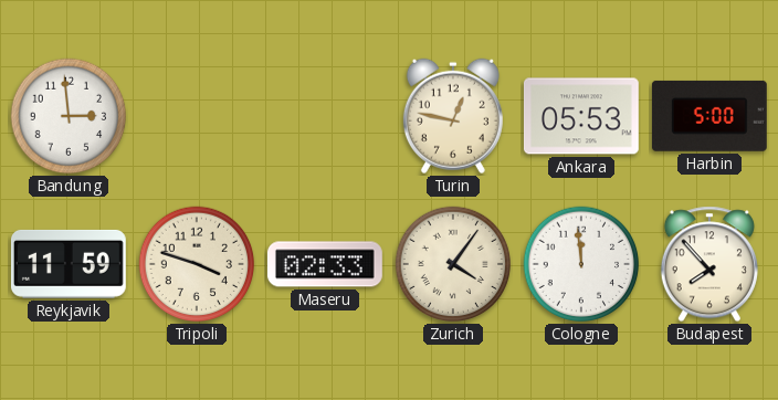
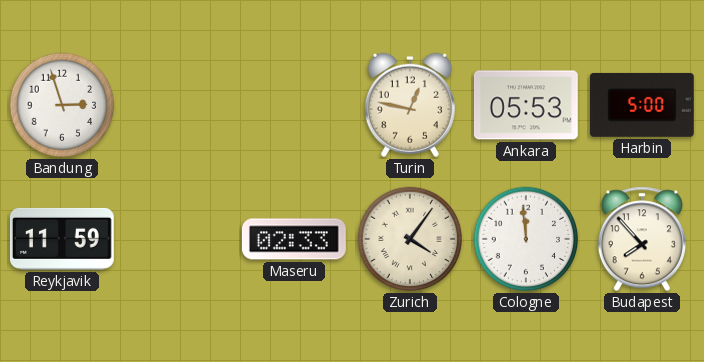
Bandung: 2:59 -> 2:57
Tripoli: 3:48 -> none
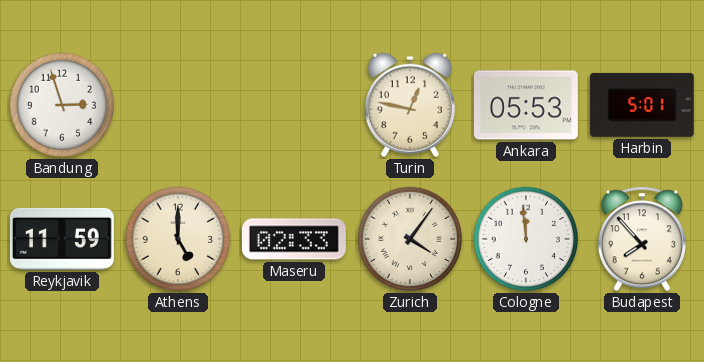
Harbin: 5:00 -> 5:01
Athens: none -> 5:00
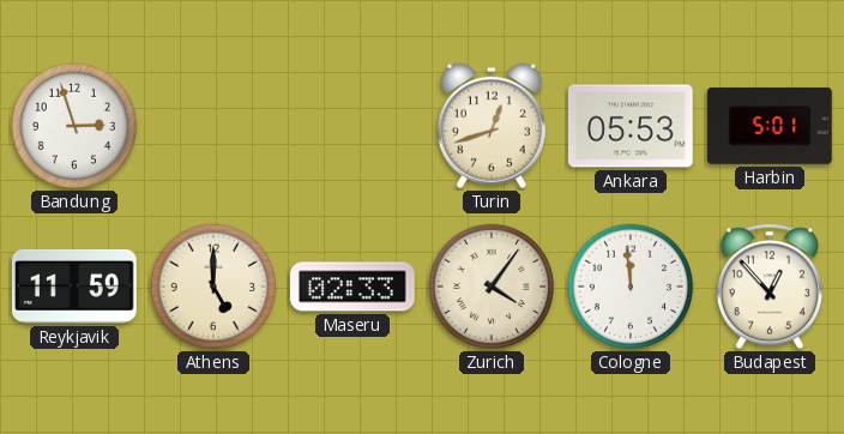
Turin: 12:47 -> 12:42
Budapest: 7:53 -> 12:53
